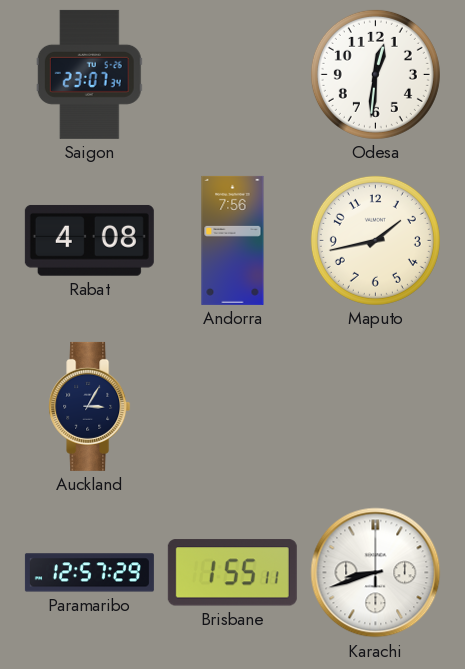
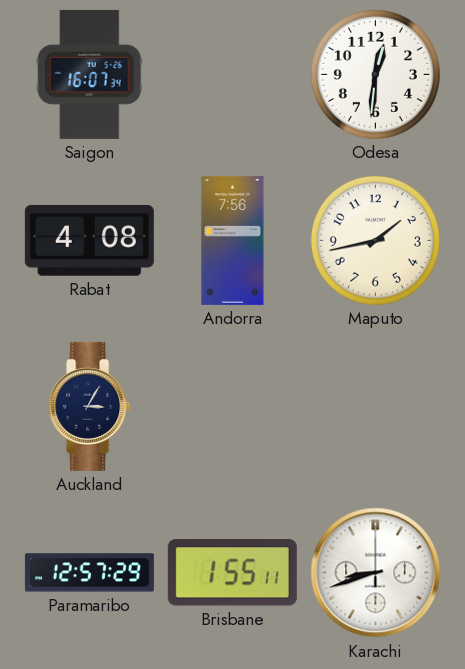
Saigon: 23:07 -> 16:07
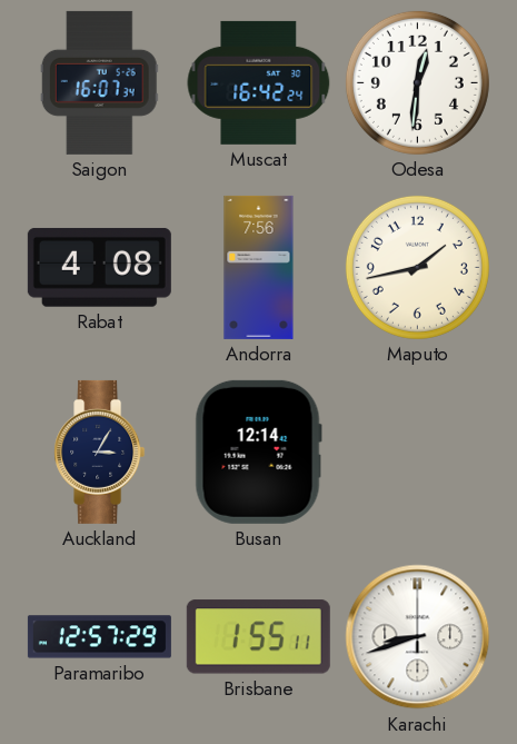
Muscat: none -> 16:42
Busan: none -> 12:14
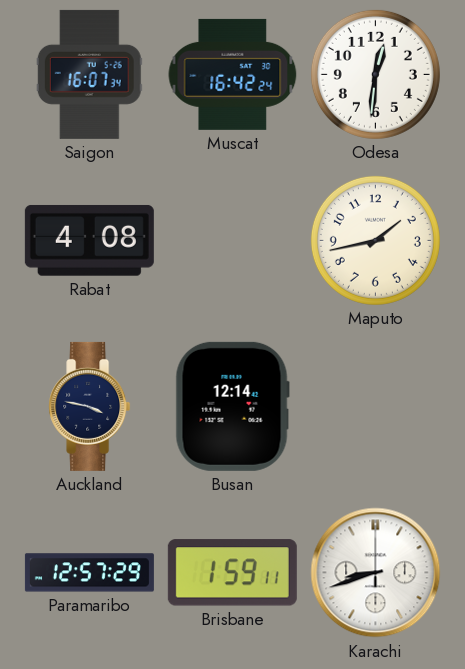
Andorra: 7:56 -> none
Auckland: 3:05 -> 3:47
Brisbane: 1:55 -> 1:59
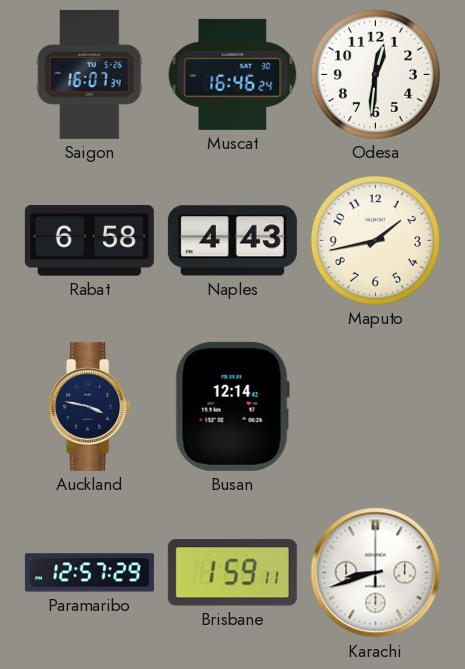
Muscat: 16:42 -> 16:46
Rabat: 4:08 -> 6:58
Naples: none -> 4:43
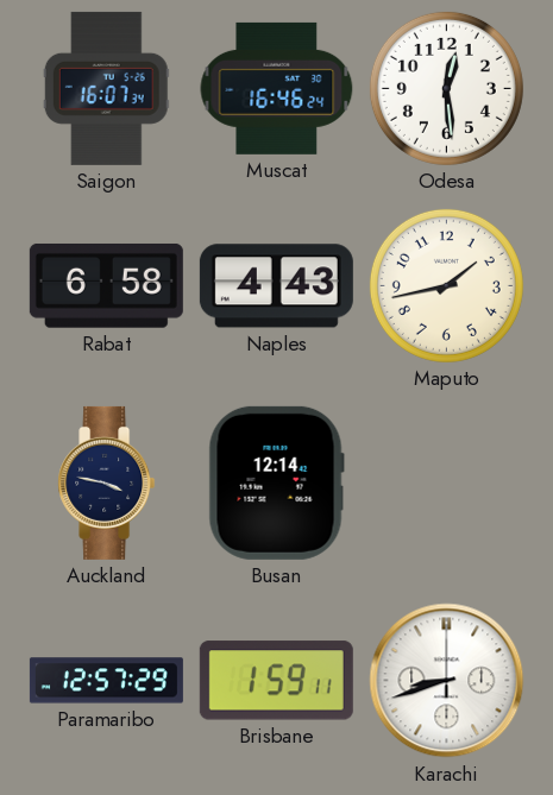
Odesa: 12:31 -> 12:29
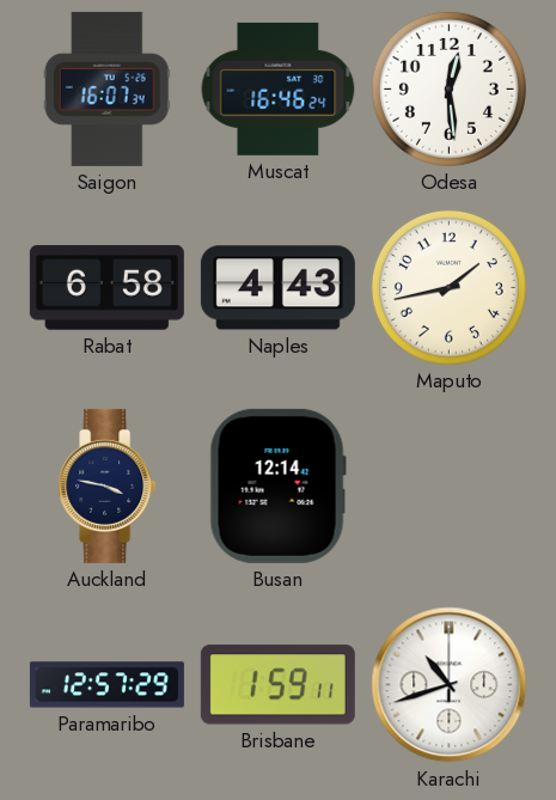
Karachi: 8:42 -> 10:42
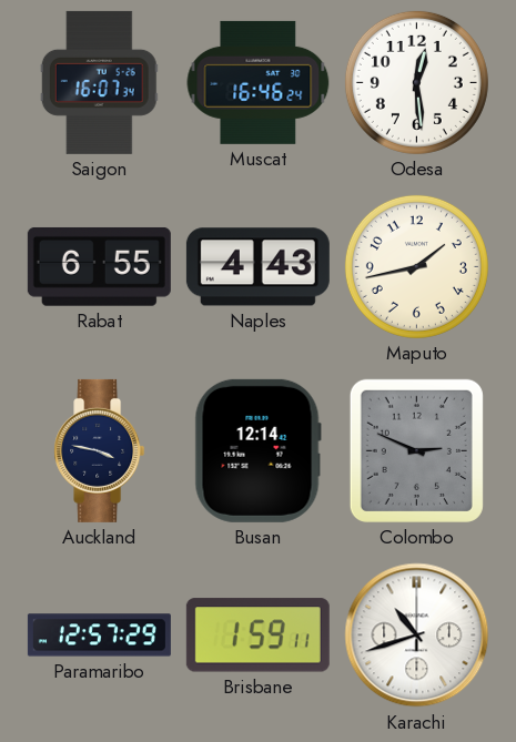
Rabat: 6:58 -> 6:55
Colombo: none -> 2:49
